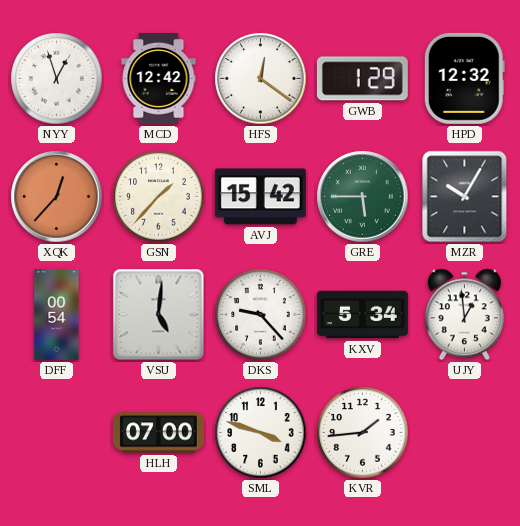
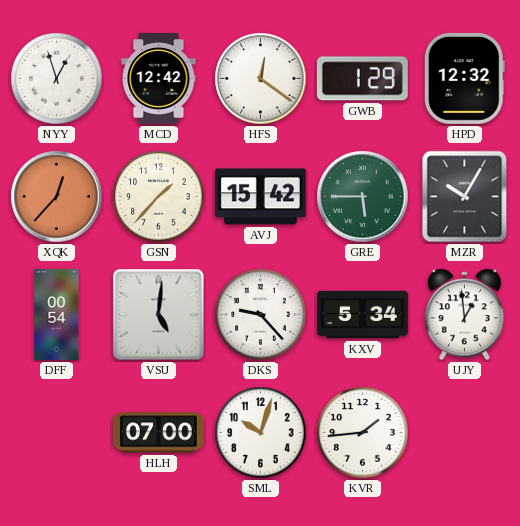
SML: 3:48 -> 10:03
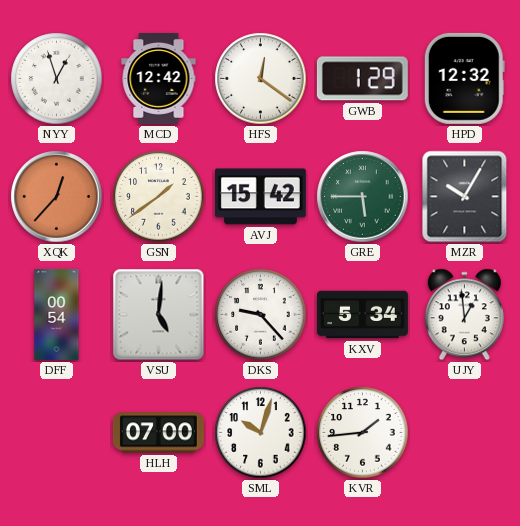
GSN: 1:37 -> 1:39
